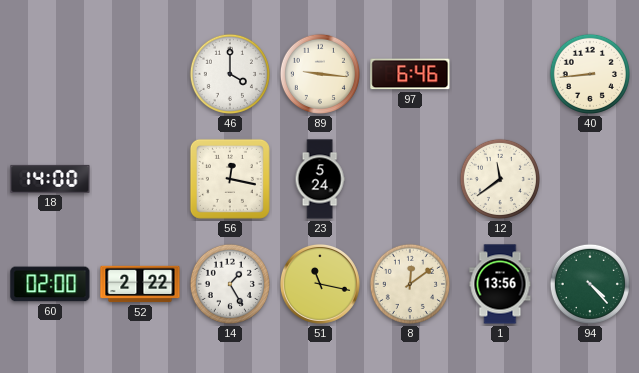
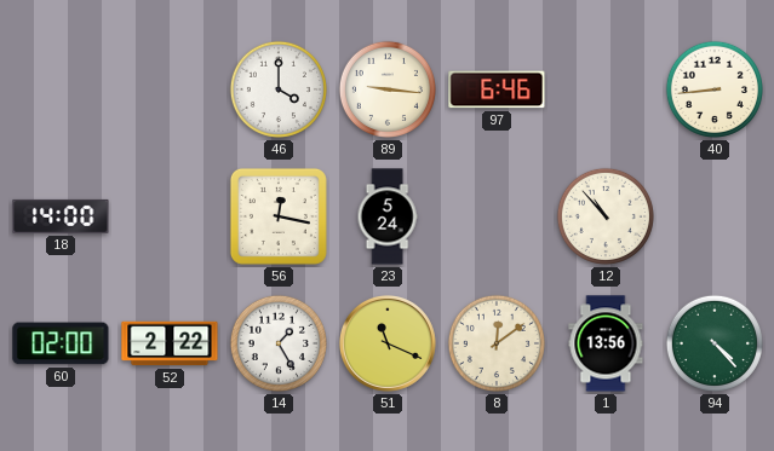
12: 11:39 -> 10:53
51: 11:17 -> 11:19
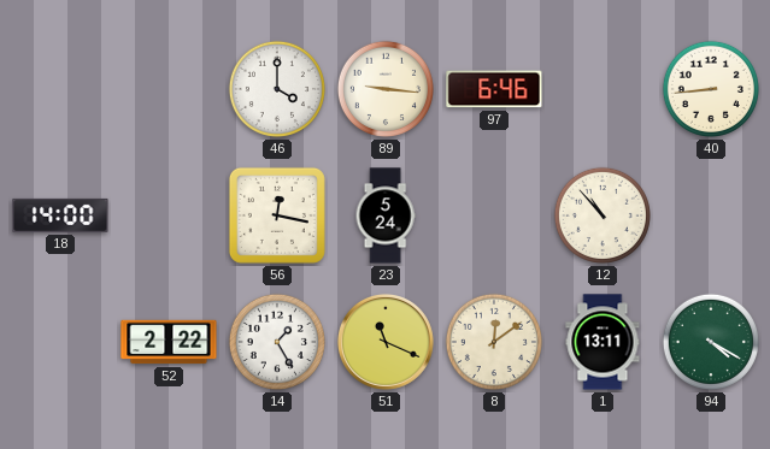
60: 02:00 -> none
1: 13:56 -> 13:11
94: 4:23 -> 4:20
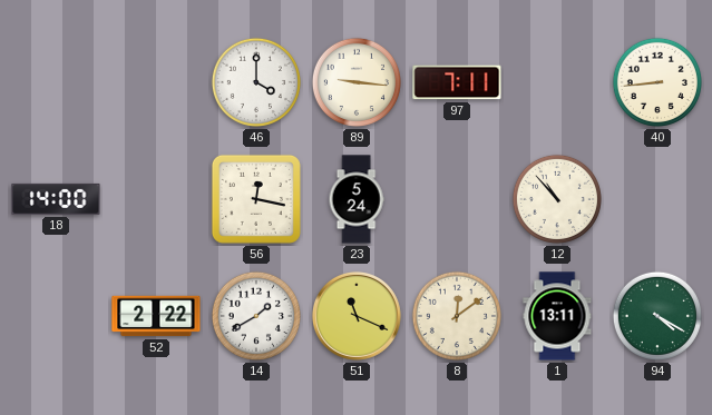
97: 6:46 -> 7:11
14: 1:25 -> 1:40
